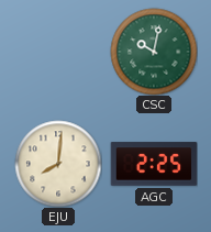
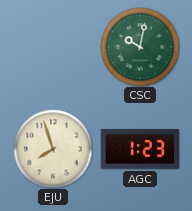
EJU: 8:01 -> 7:57
AGC: 2:25 -> 1:23
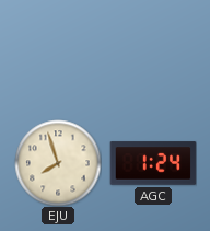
CSC: 10:02 -> none
AGC: 1:23 -> 1:24
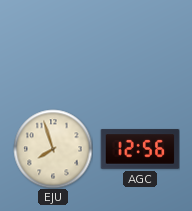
AGC: 1:24 -> 12:56
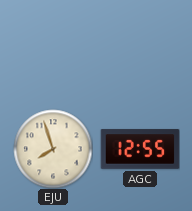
AGC: 12:56 -> 12:55
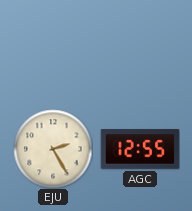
EJU: 7:57 -> 2:25
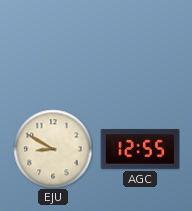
EJU: 2:25 -> 8:50
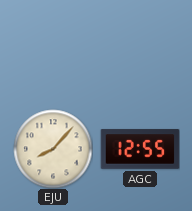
EJU: 8:50 -> 8:07
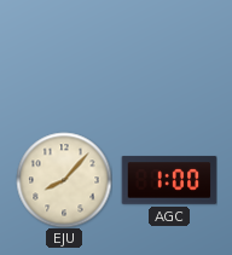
AGC: 12:55 -> 1:00
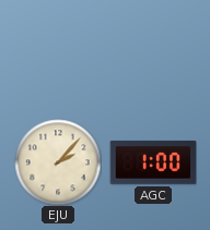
EJU: 8:07 -> 2:07
